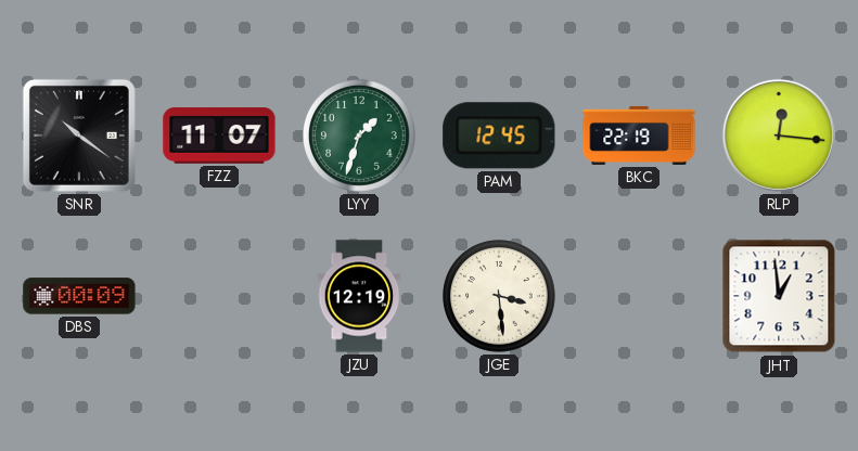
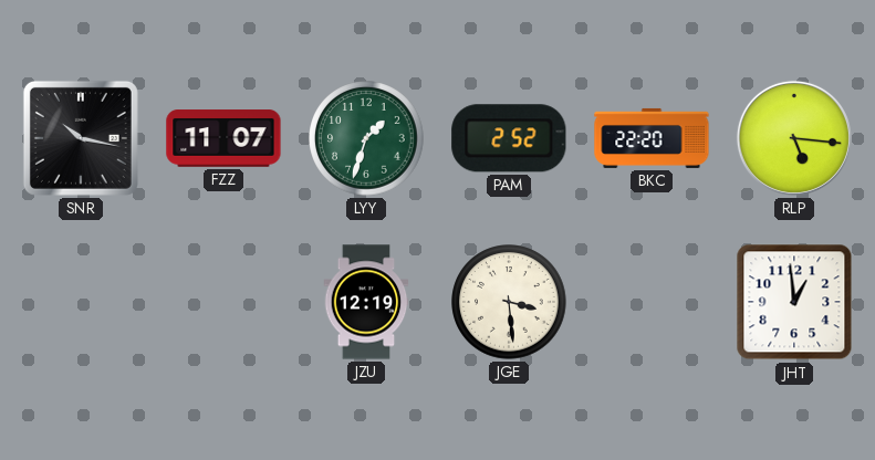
SNR: 10:21 -> 10:17
PAM: 12:45 -> 2:52
BKC: 22:19 -> 22:20
RLP: 12:16 -> 5:16
DBS: 00:09 -> none
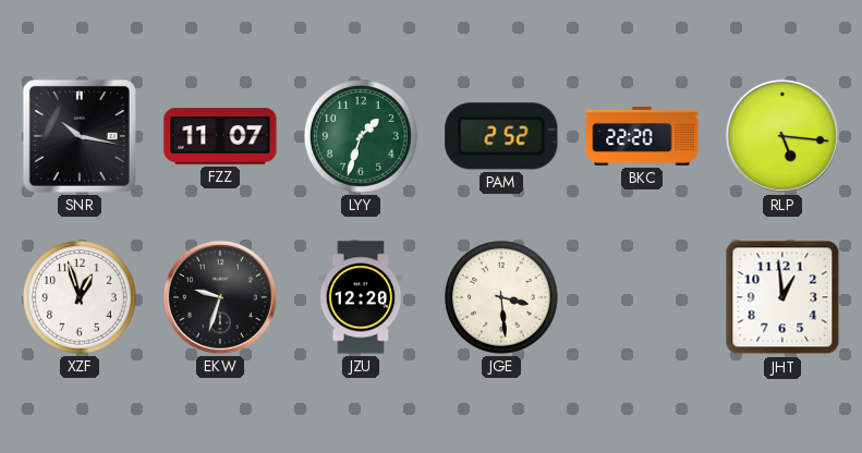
XZF: none -> 12:57
EKW: none -> 9:33
JZU: 12:19 -> 12:20
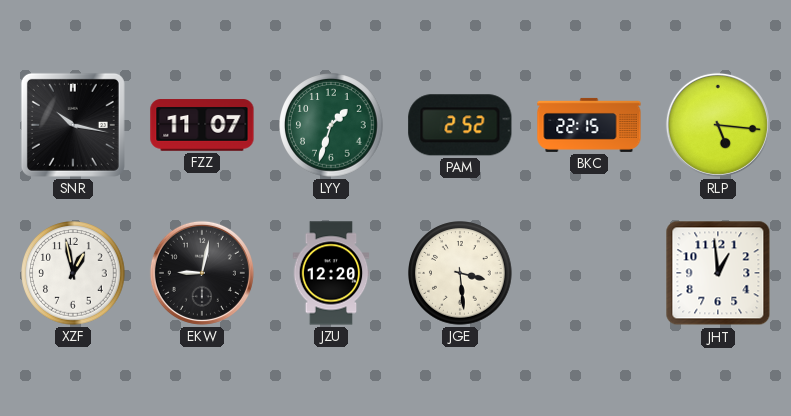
BKC: 22:20 -> 22:15
XZF: 12:57 -> 12:58
EKW: 9:33 -> 9:02
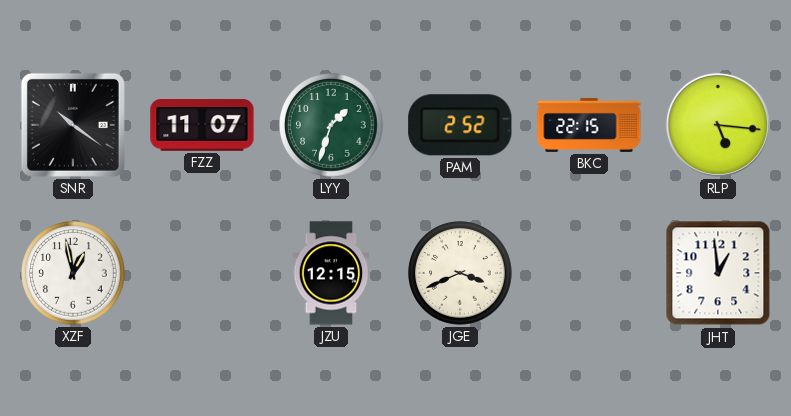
SNR: 10:17 -> 10:21
EKW: 9:02 -> none
JZU: 12:20 -> 12:15
JGE: 3:29 -> 3:41
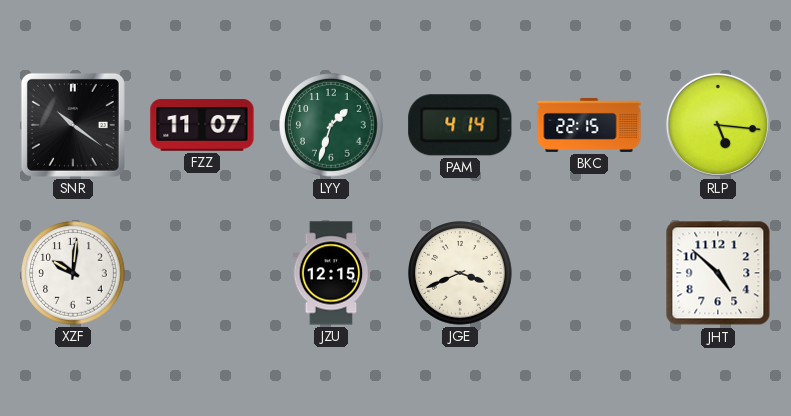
PAM: 2:52 -> 4:14
XZF: 12:58 -> 10:01
JHT: 12:59 -> 4:52
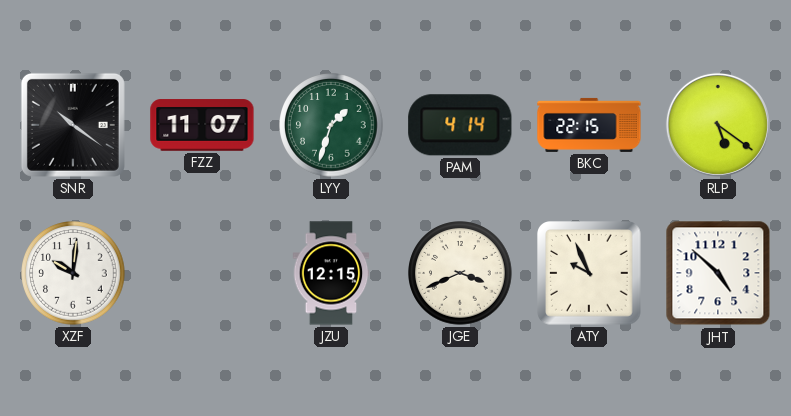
RLP: 5:16 -> 5:21
ATY: none -> 9:56
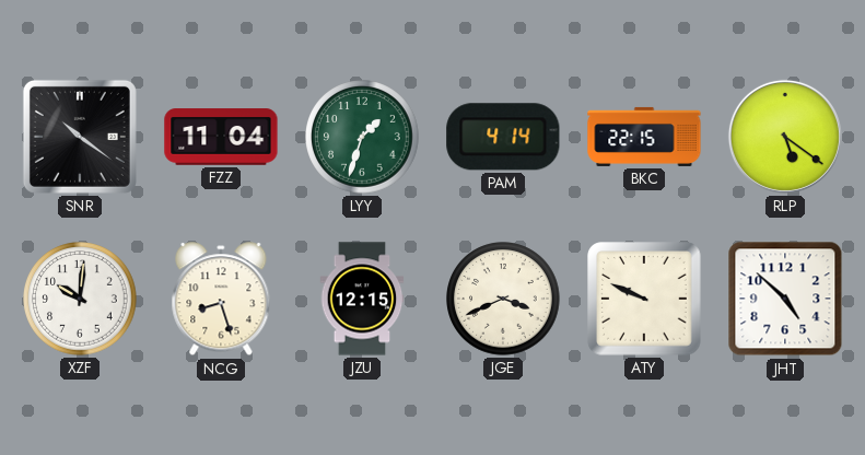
FZZ: 11:07 -> 11:04
NCG: none -> 8:27
ATY: 9:56 -> 9:49
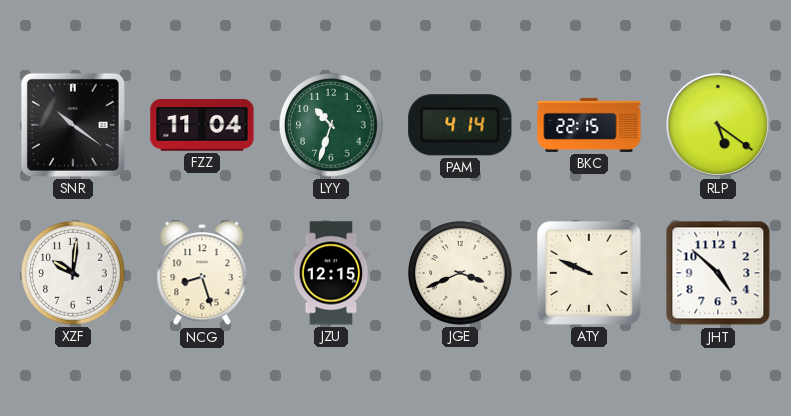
LYY: 1:33 -> 10:33
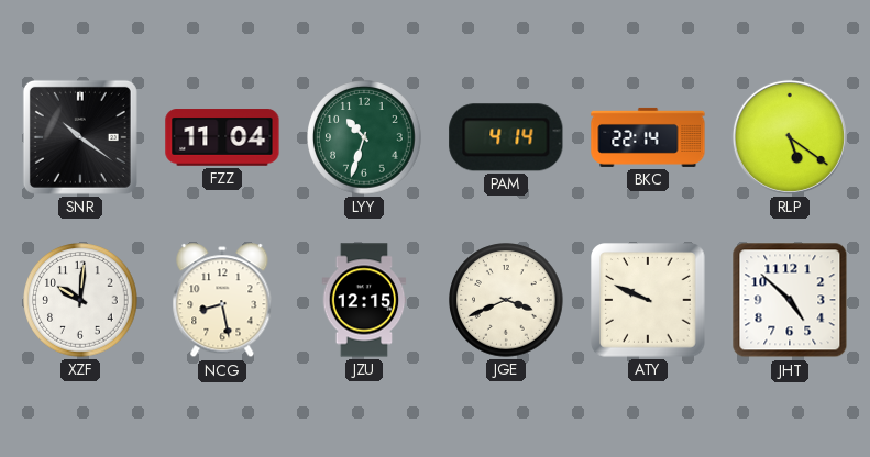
BKC: 22:15 -> 22:14
NCG: 8:27 -> 8:28
